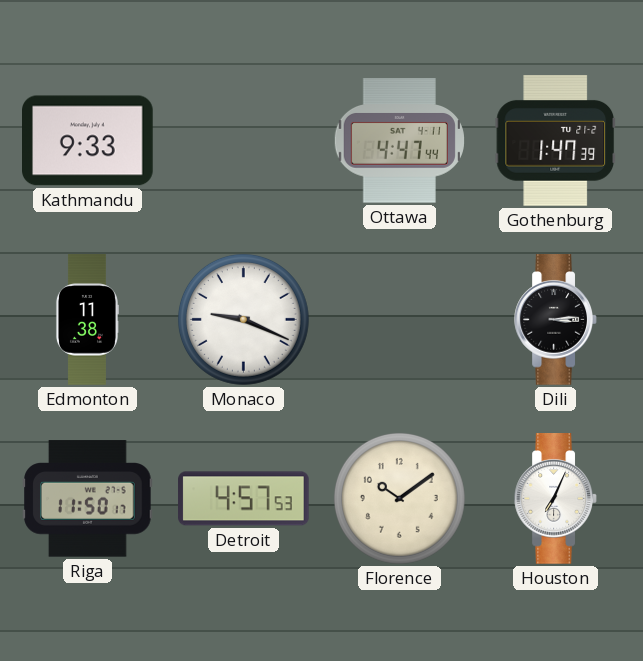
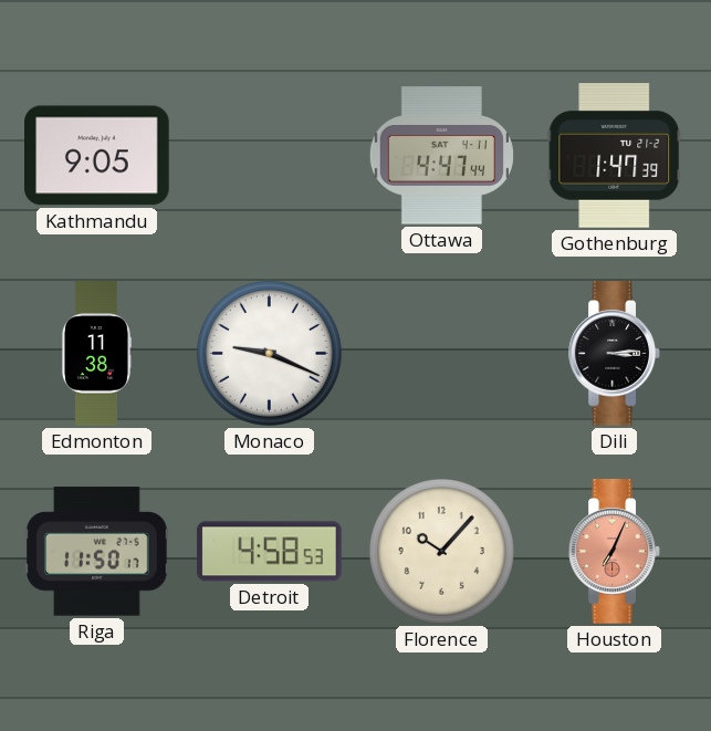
Kathmandu: 9:33 -> 9:05
Detroit: 4:57 -> 4:58
Florence: 10:09 -> 10:07
Houston dial: white -> salmon
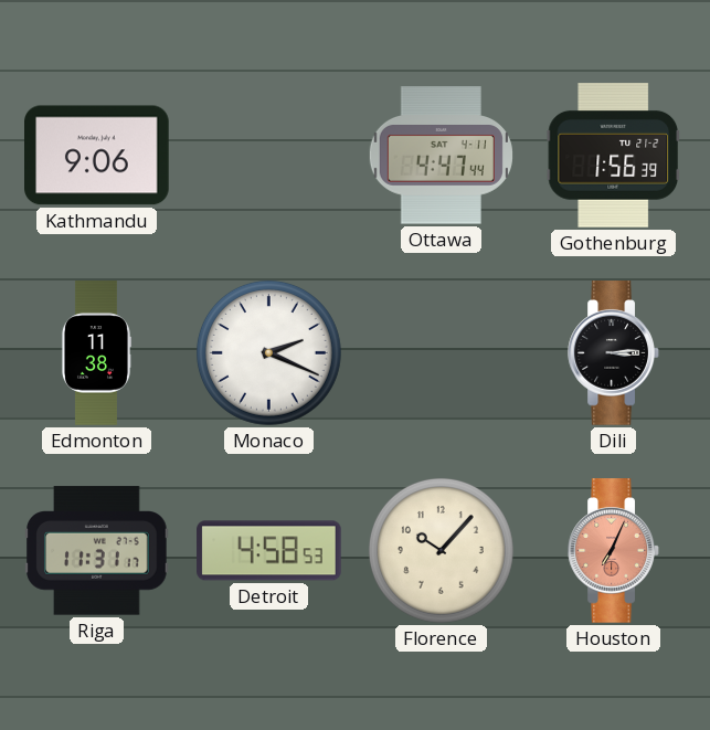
Kathmandu: 9:05 -> 9:06
Gothenburg: 1:47 -> 1:56
Monaco: 9:19 -> 2:19
Riga: 11:50 -> 11:31
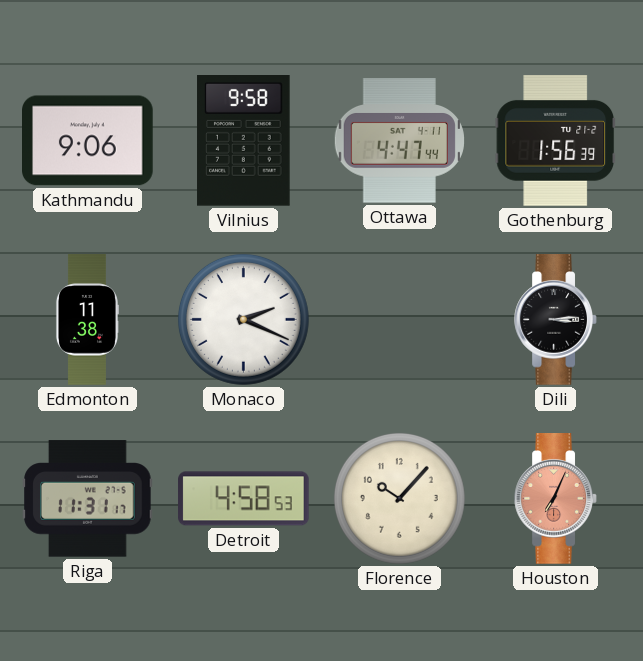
Vilnius: none -> 9:58
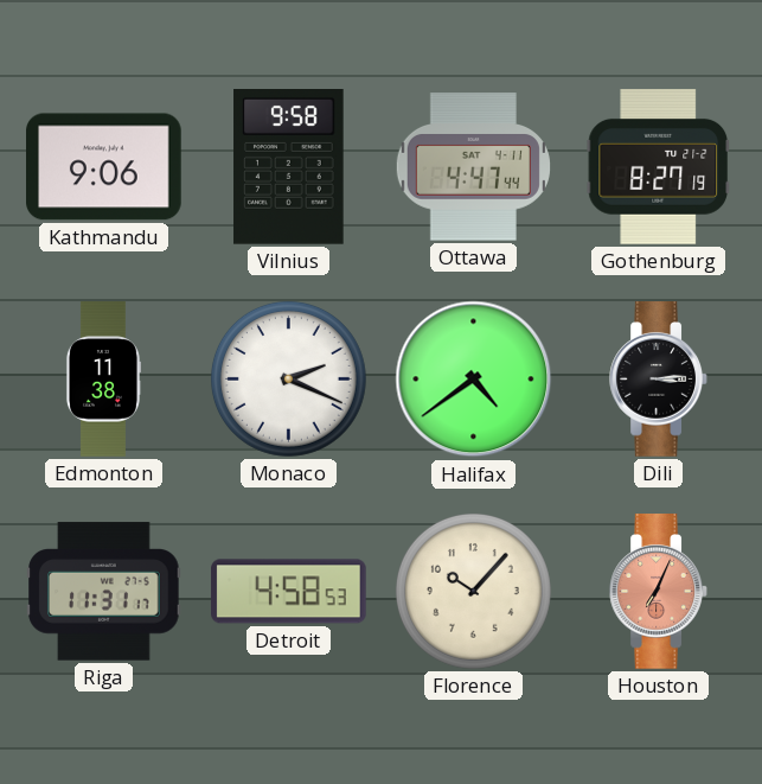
Gothenburg: 1:56 -> 8:27
Halifax: none -> 4:39
